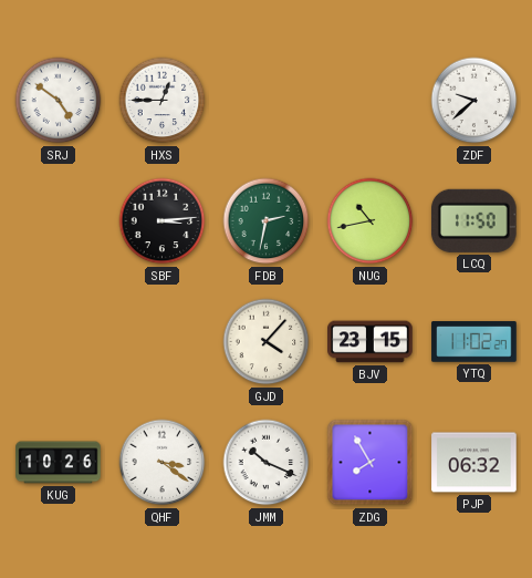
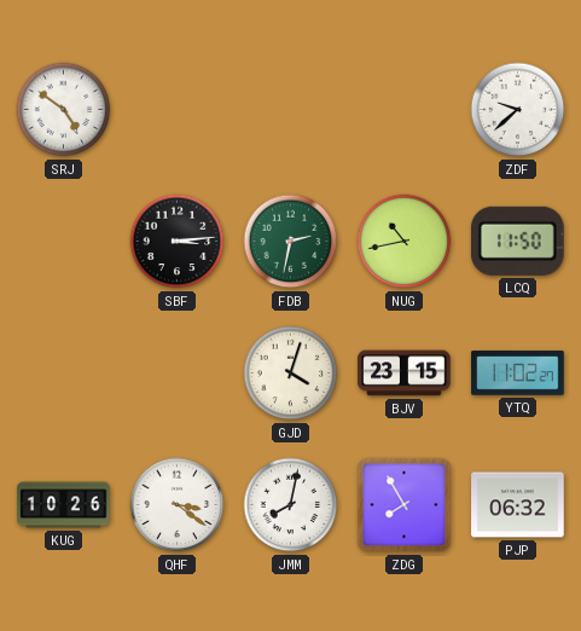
HXS: 12:45 -> none
GJD: 4:07 -> 4:03
JMM: 10:19 -> 8:02
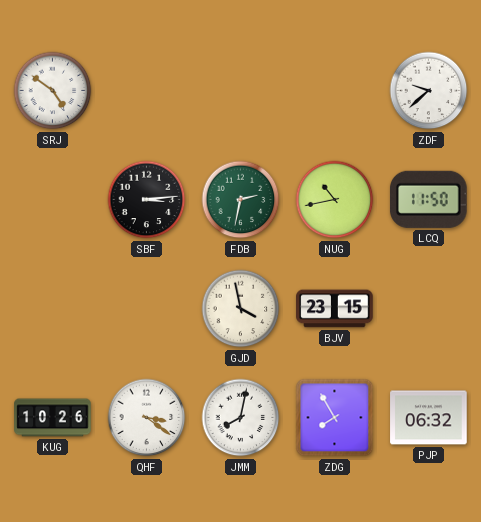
GJD: 4:03 -> 3:58
YTQ: 11:02 -> none
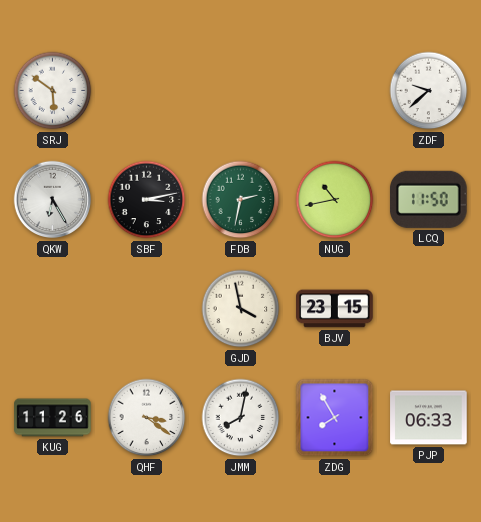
SRJ: 4:51 -> 5:51
QKW: none -> 6:25
SBF: 3:14 -> 3:13
KUG: 10:26 -> 11:26
PJP: 06:32 -> 06:33
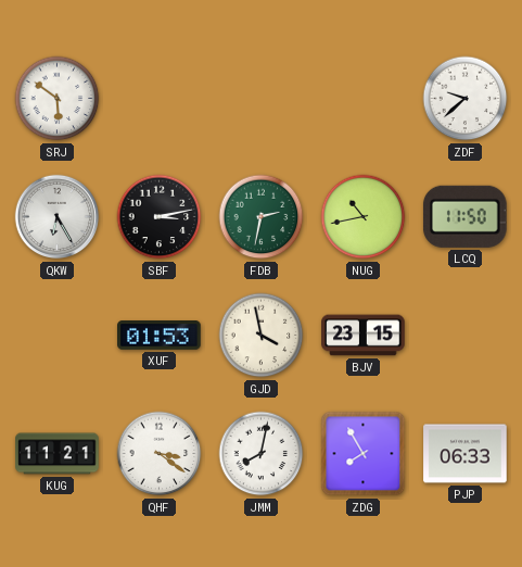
XUF: none -> 01:53
KUG: 11:26 -> 11:21
